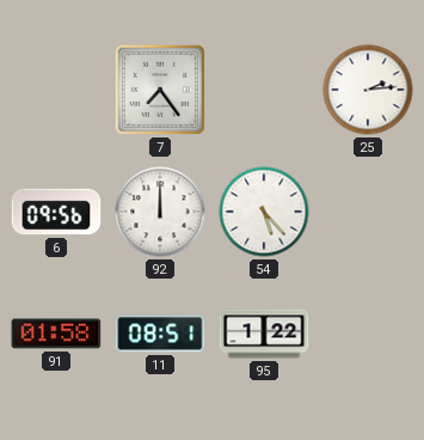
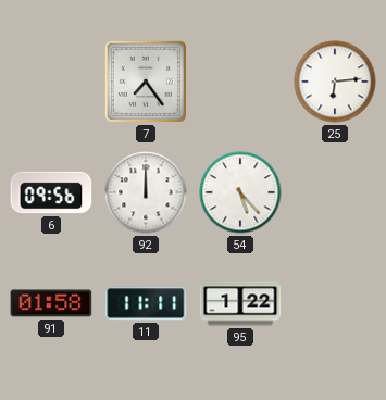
25: 2:14 -> 6:14
11: 08:51 -> 11:11
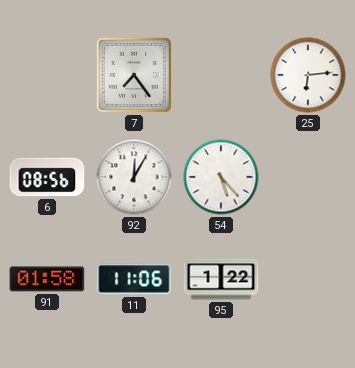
6: 09:56 -> 08:56
92: 12:00 -> 12:05
11: 11:11 -> 11:06
